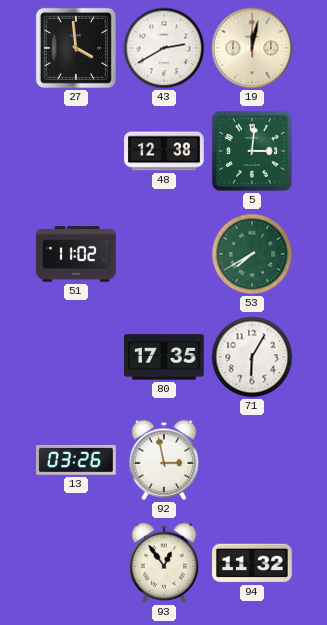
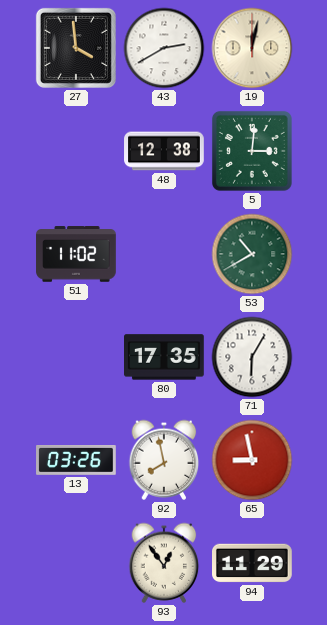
53: 7:40 -> 10:40
92: 2:58 -> 7:58
65: none -> 8:58
94: 11:32 -> 11:29
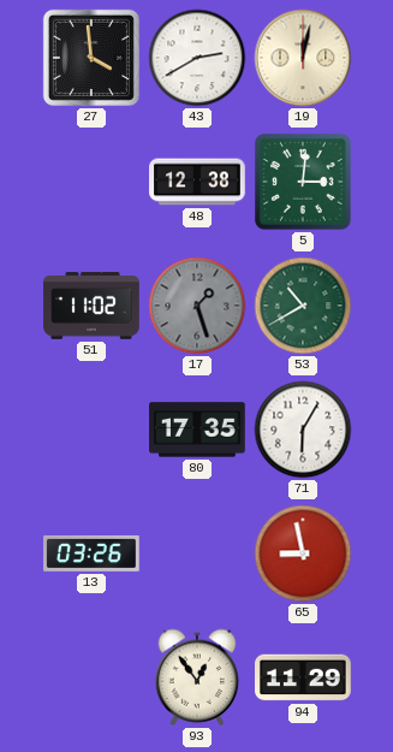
17: none -> 1:27
92: 7:58 -> none
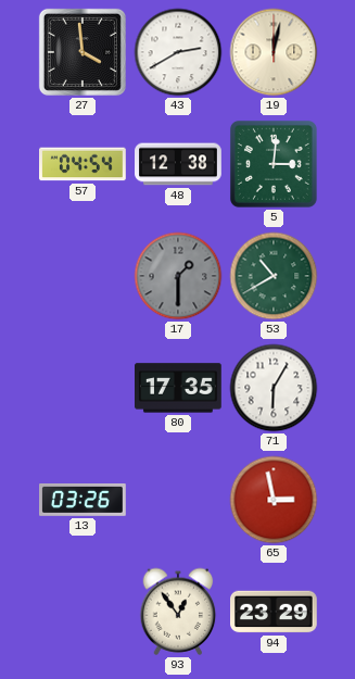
57: none -> 04:54
51: 11:02 -> none
17: 1:27 -> 1:30
65: 8:58 -> 2:58
94: 11:29 -> 23:29
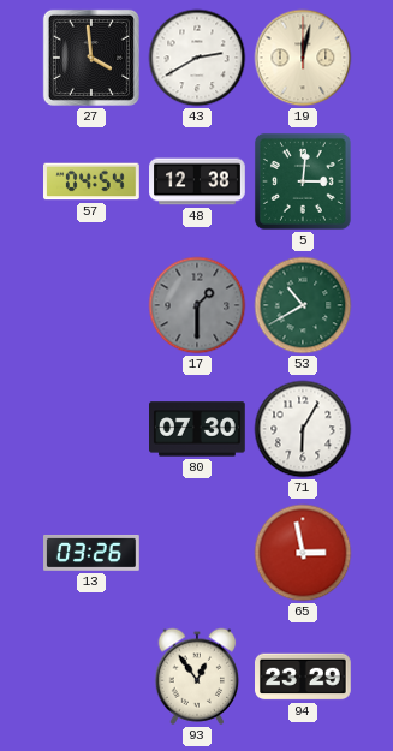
80: 17:35 -> 07:30
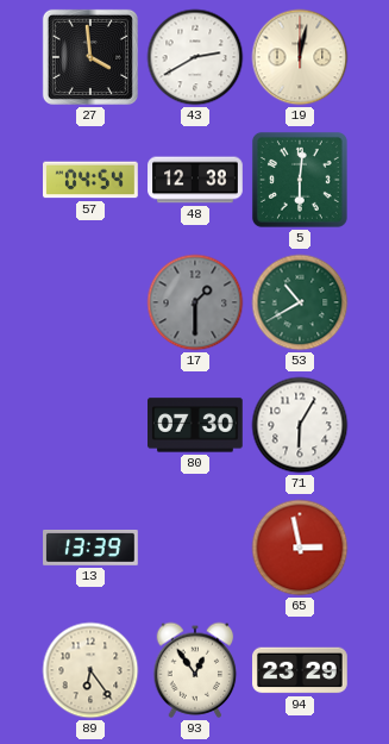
5: 3:01 -> 6:01
13: 03:26 -> 13:39
89: none -> 6:24
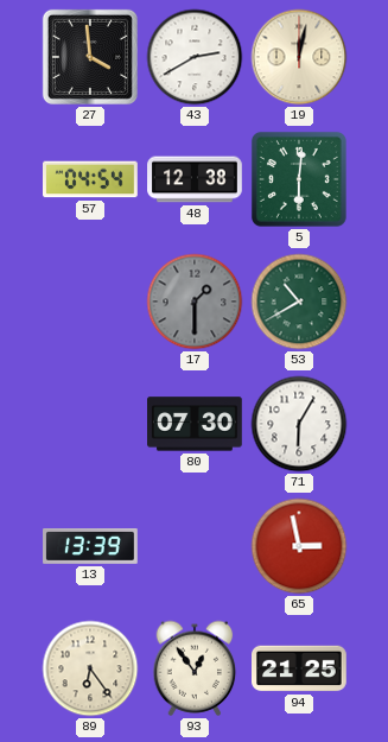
94: 23:29 -> 21:25
